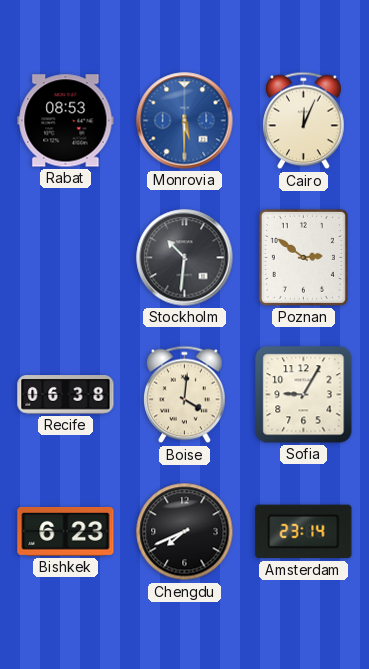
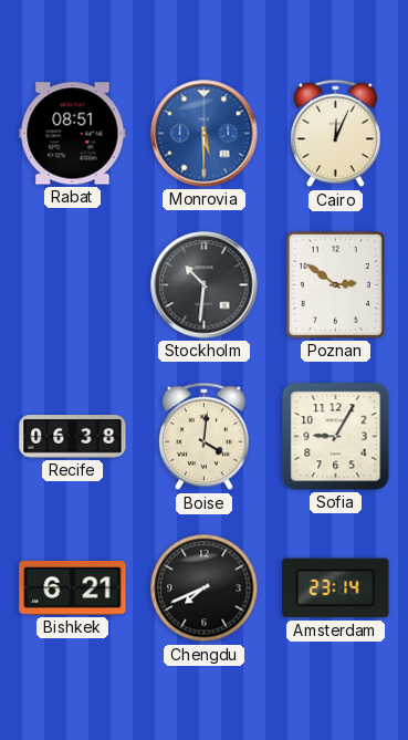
Rabat: 08:53 -> 08:51
Bishkek: 6:23 -> 6:21
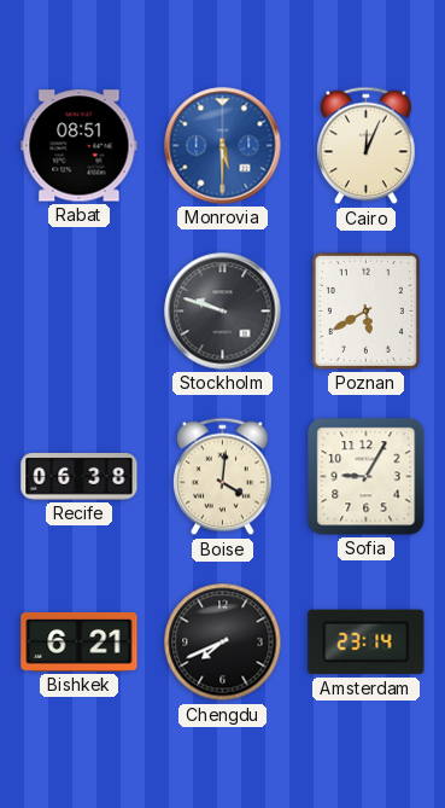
Stockholm: 10:31 -> 9:48
Poznan: 2:51 -> 5:40
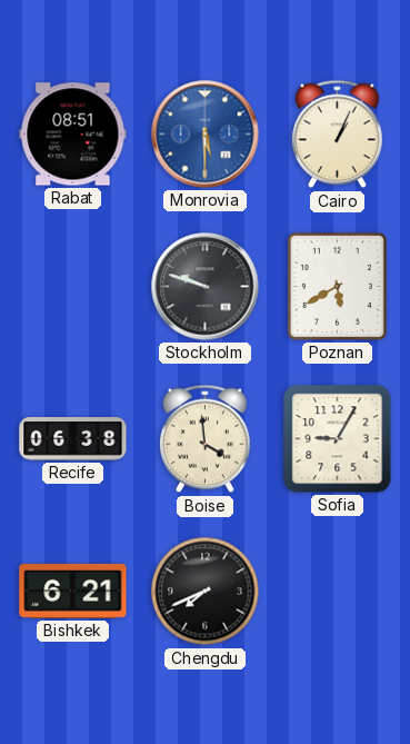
Cairo: 12:04 -> 1:04
Boise: 4:01 -> 3:59
Amsterdam: 23:14 -> none
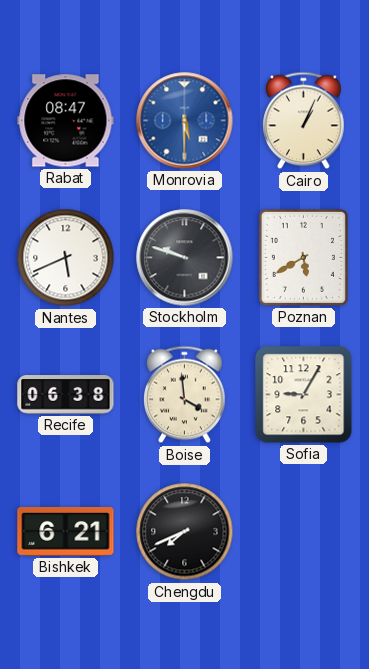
Rabat: 08:51 -> 08:47
Nantes: none -> 5:41
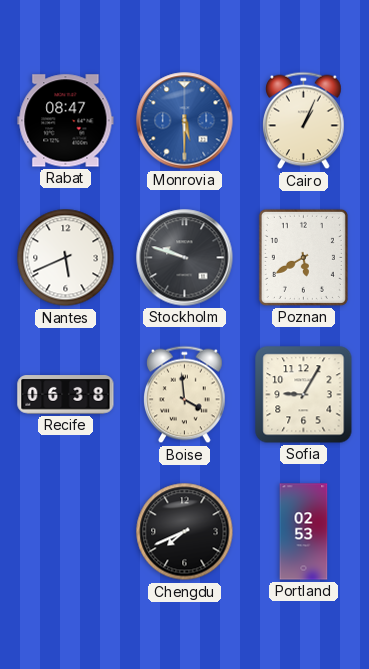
Bishkek: 6:21 -> none
Portland: none -> 02:53
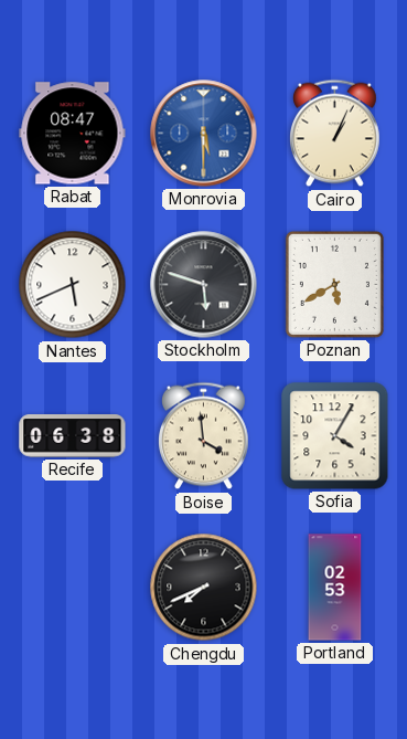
Stockholm: 9:48 -> 5:48
Sofia: 9:05 -> 4:05
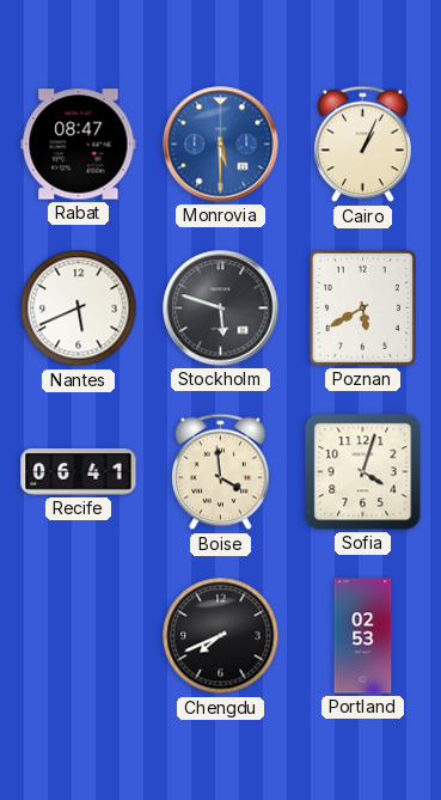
Recife: 06:38 -> 06:41
Sofia: 4:05 -> 4:03
